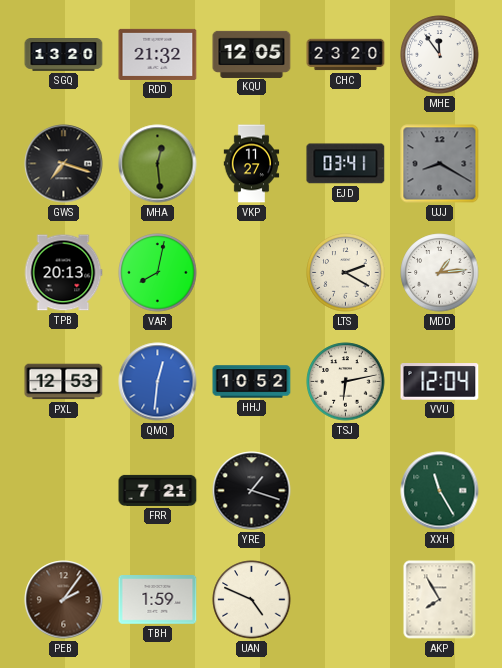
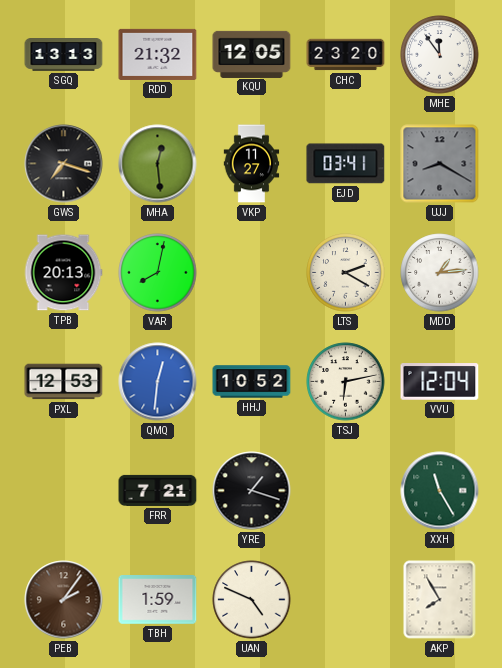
SGQ: 13:20 -> 13:13
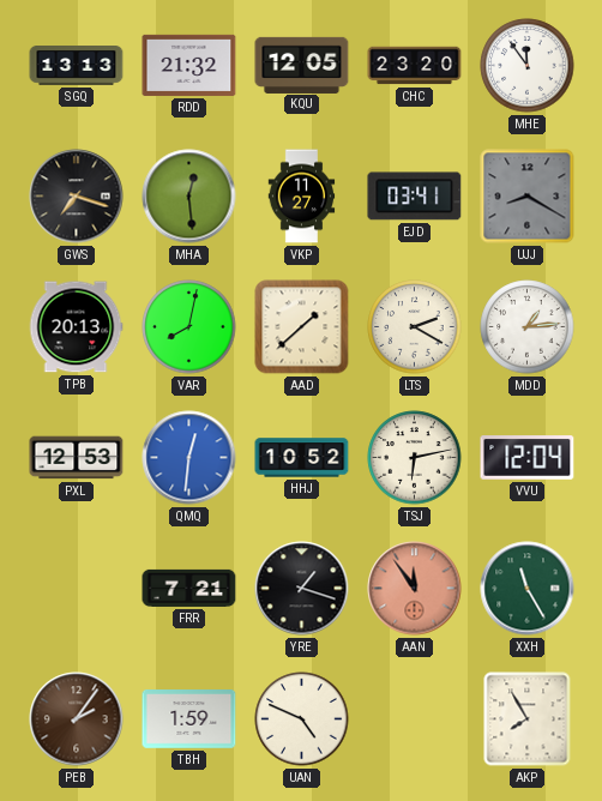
AAD: none -> 1:38
AAN: none -> 11:54
